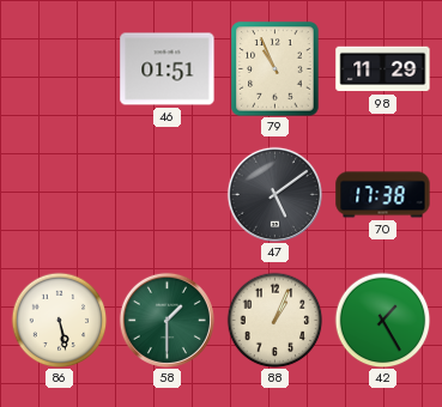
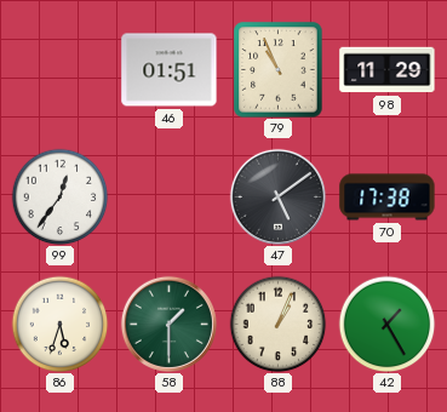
99: none -> 12:36
86: 5:28 -> 5:33
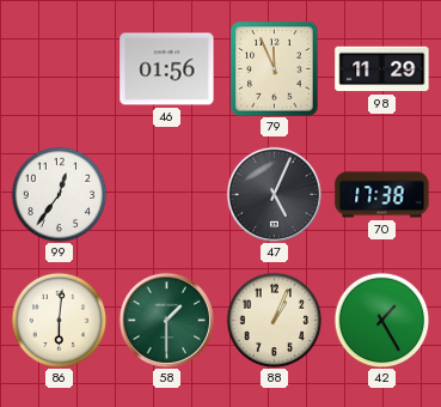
46: 01:51 -> 01:56
79: 10:56 -> 11:56
47: 5:09 -> 5:04
86: 5:33 -> 6:01
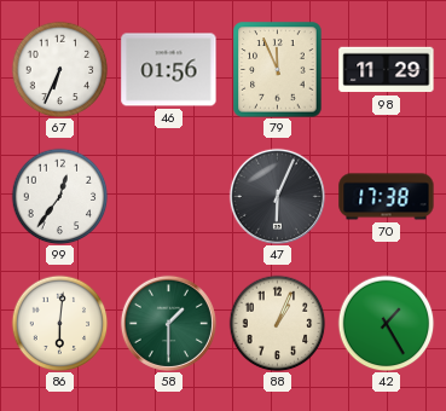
67: none -> 6:34
47: 5:04 -> 6:04
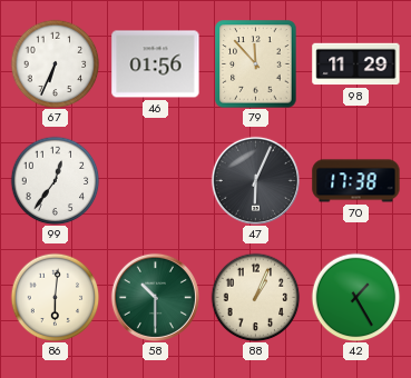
79: 11:56 -> 11:53
58: 1:30 -> 10:30
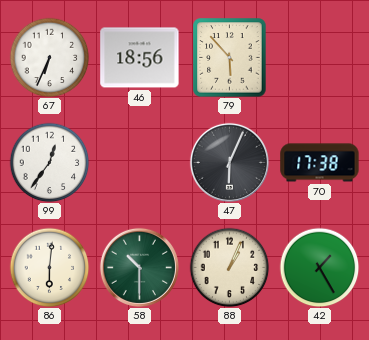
46: 01:56 -> 18:56
79: 11:53 -> 5:53
98: 11:29 -> none
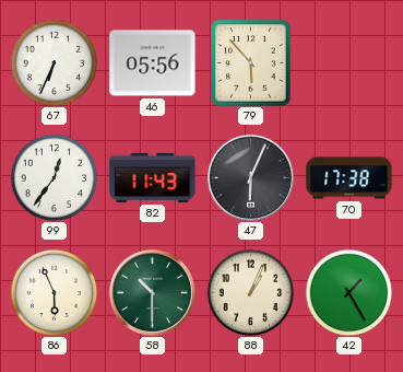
46: 18:56 -> 05:56
82: none -> 11:43
86: 6:01 -> 5:56
